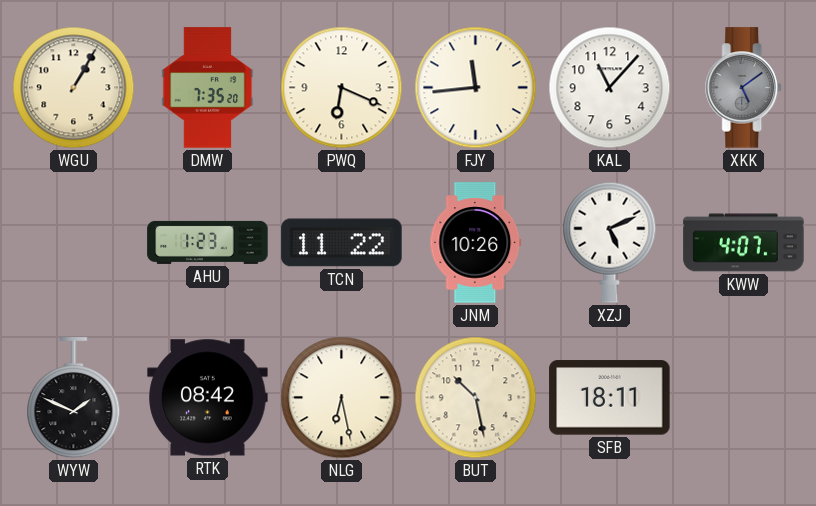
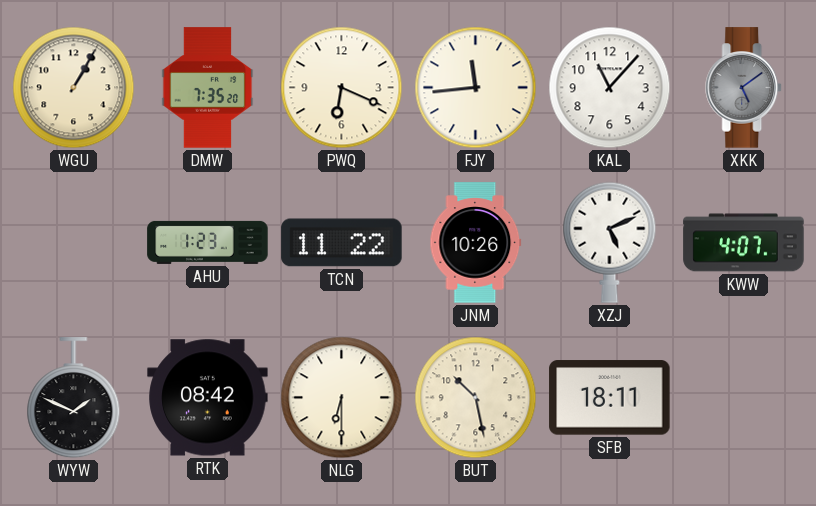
NLG: 6:28 -> 6:30
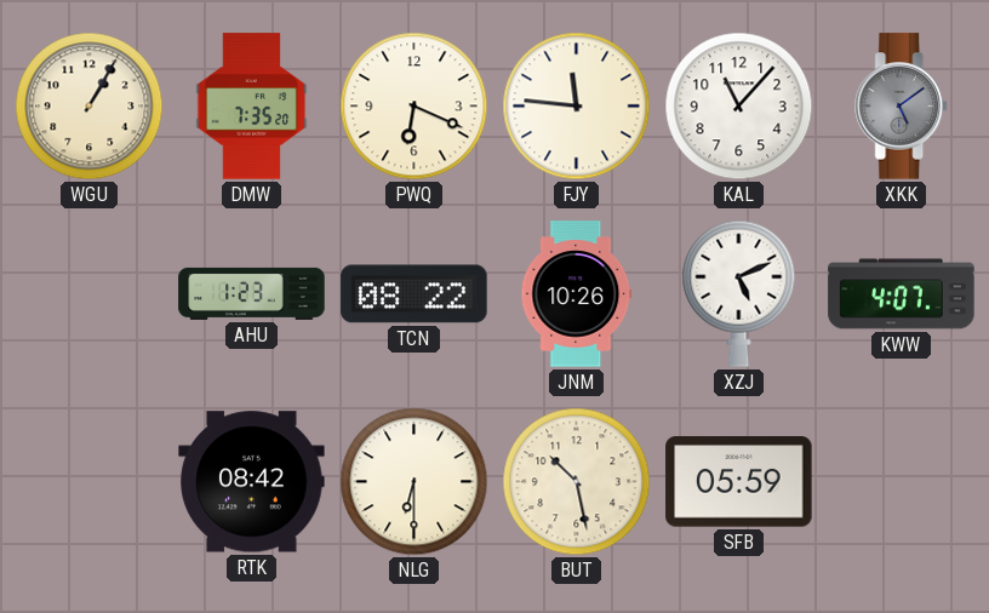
FJY: 11:44 -> 11:46
TCN: 11:22 -> 08:22
WYW: 1:49 -> none
SFB: 18:11 -> 05:59
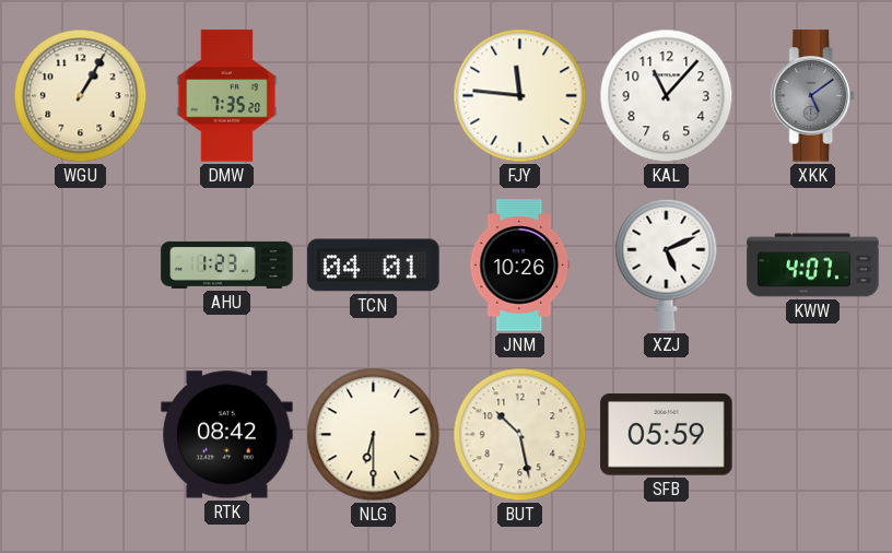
PWQ: 6:19 -> none
TCN: 08:22 -> 04:01
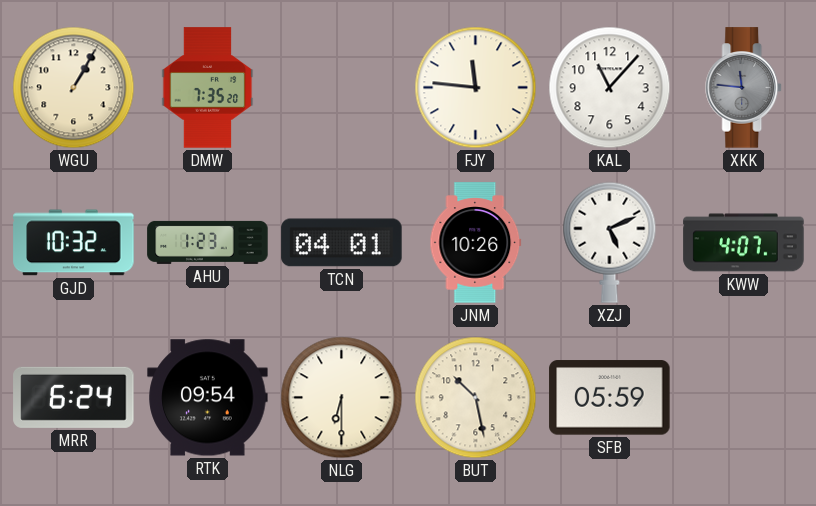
XKK: 5:09 -> 11:46
GJD: none -> 10:32
MRR: none -> 6:24
RTK: 08:42 -> 09:54
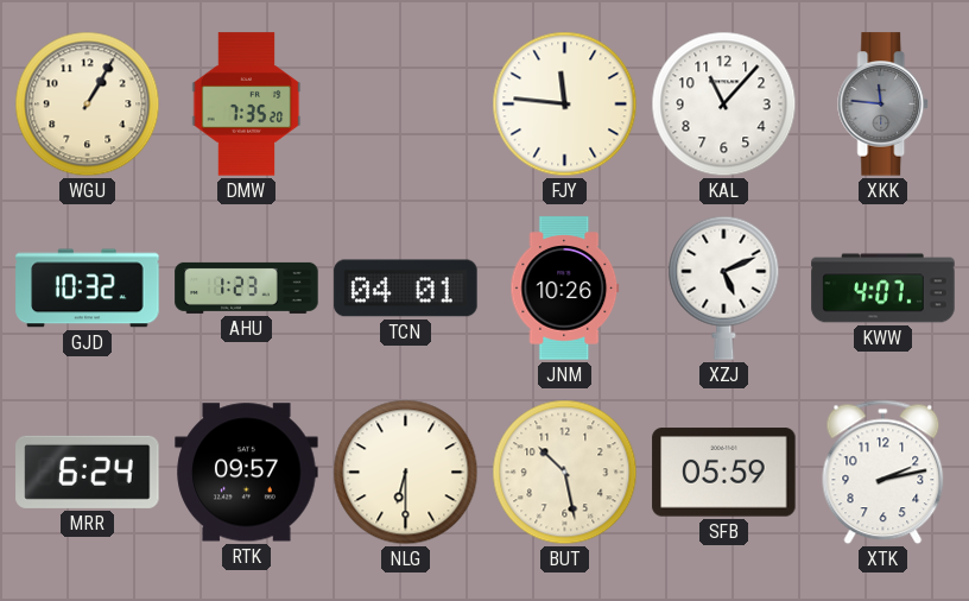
RTK: 09:54 -> 09:57
XTK: none -> 2:13
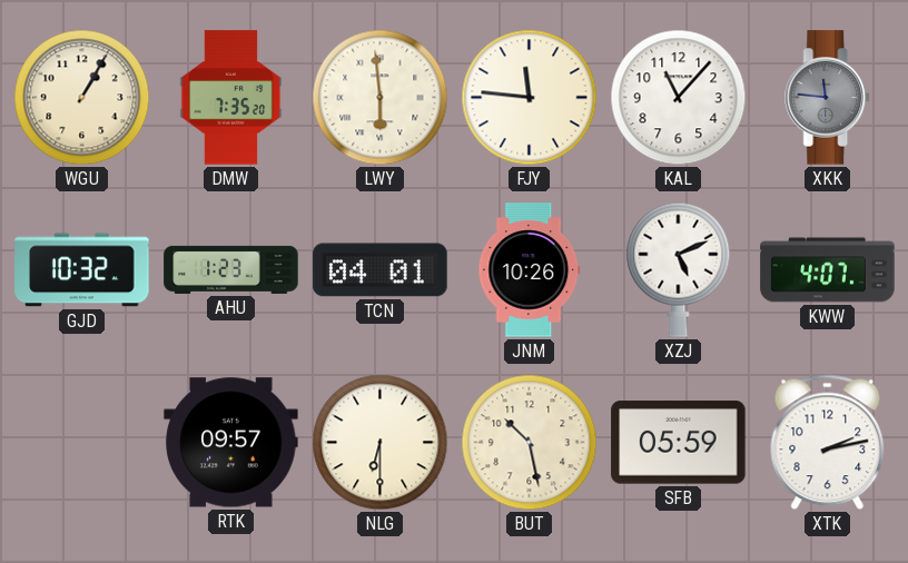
LWY: none -> 5:59
MRR: 6:24 -> none
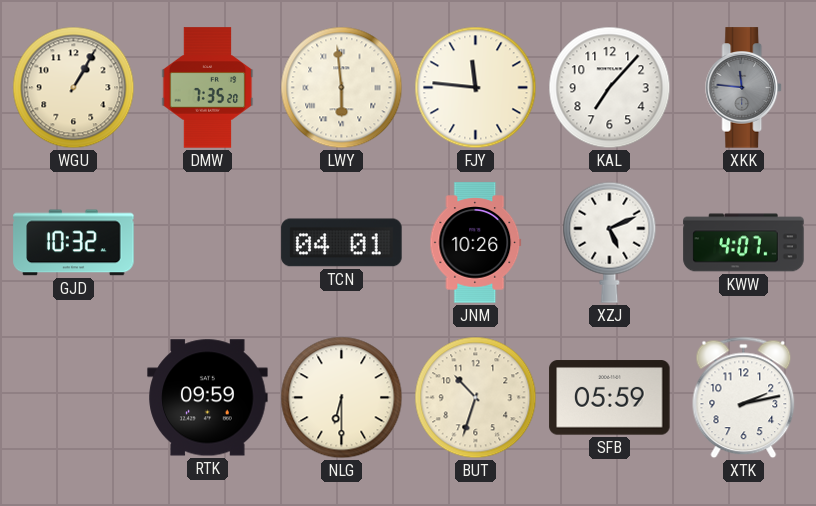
KAL: 11:07 -> 7:07
AHU: 1:23 -> none
RTK: 09:57 -> 09:59
BUT: 10:28 -> 10:33
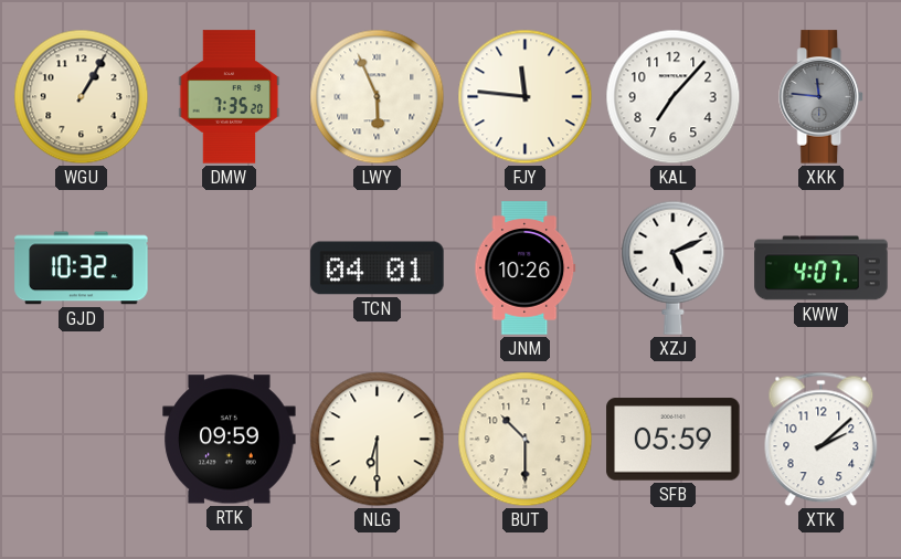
LWY: 5:59 -> 5:56
BUT: 10:33 -> 10:30
XTK: 2:13 -> 2:08
